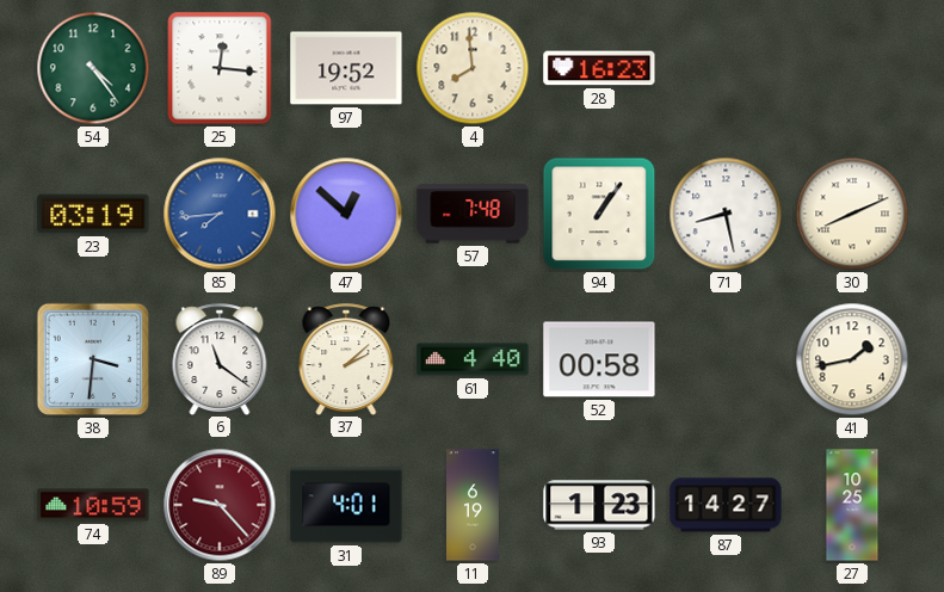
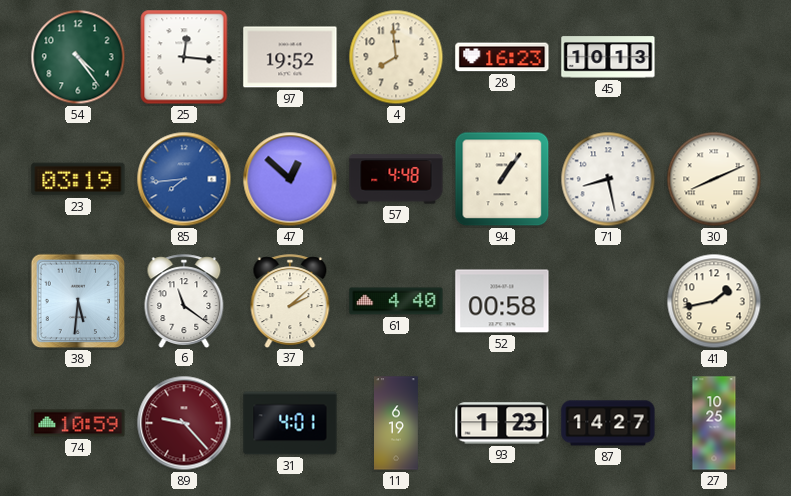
45: none -> 10:13
57: 7:48 -> 4:48
38: 3:31 -> 5:31
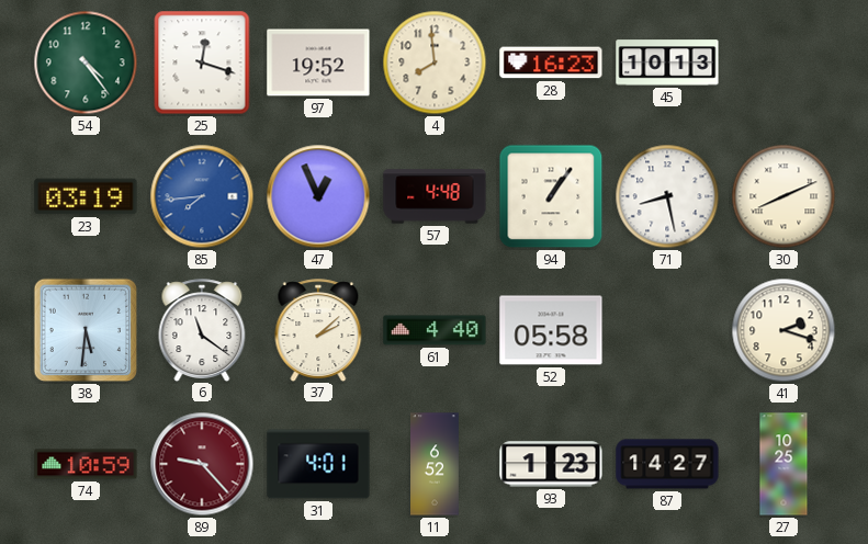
25: 12:16 -> 12:18
47: 12:52 -> 12:56
52: 00:58 -> 05:58
41: 1:43 -> 2:18
11: 6:19 -> 6:52
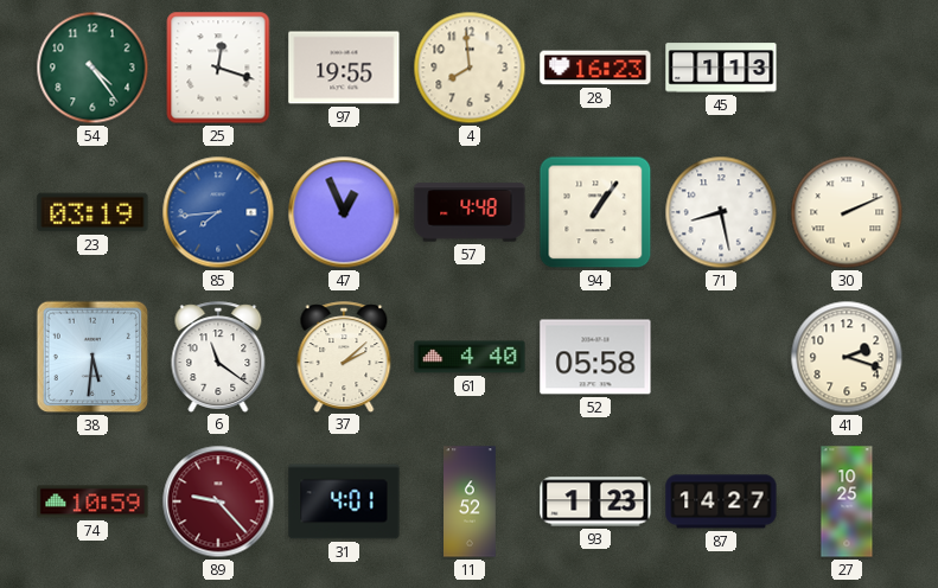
97: 19:52 -> 19:55
45: 10:13 -> 1:13
30: 8:11 -> 2:11
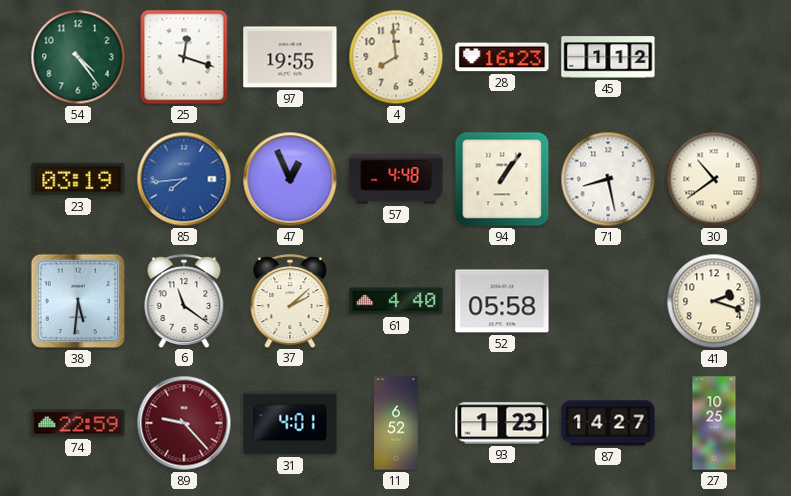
45: 1:13 -> 1:12
30: 2:11 -> 10:39
74: 10:59 -> 22:59
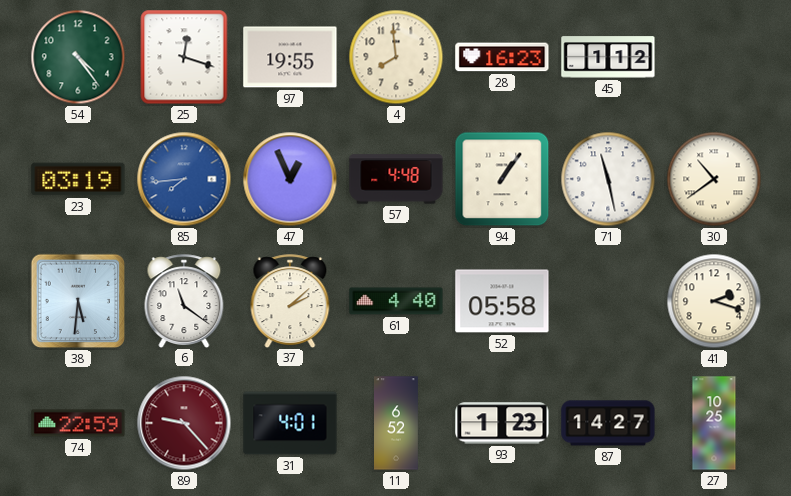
71: 8:28 -> 11:28
